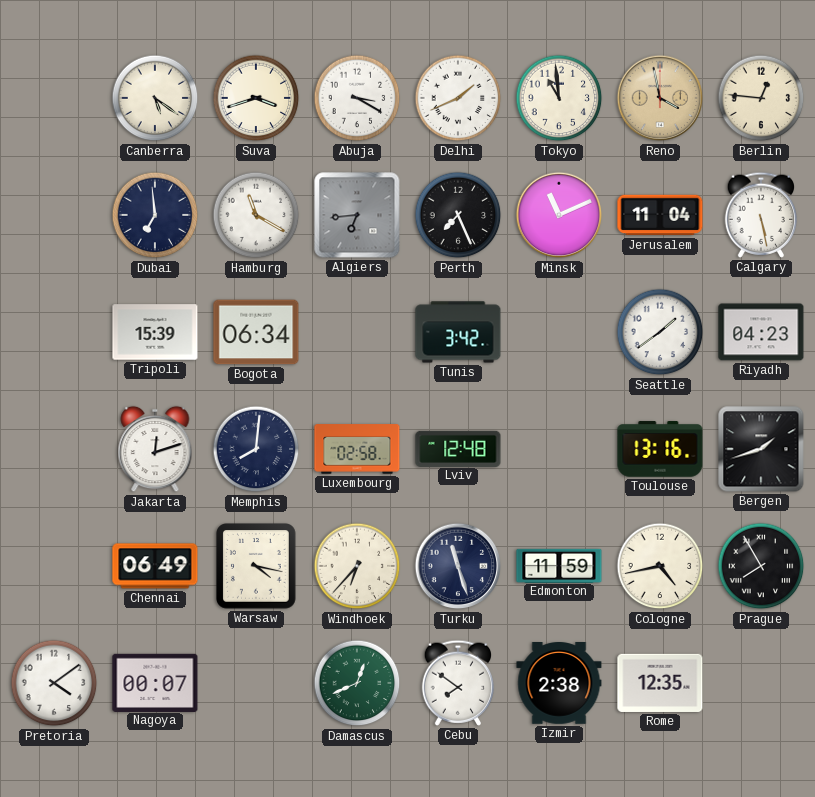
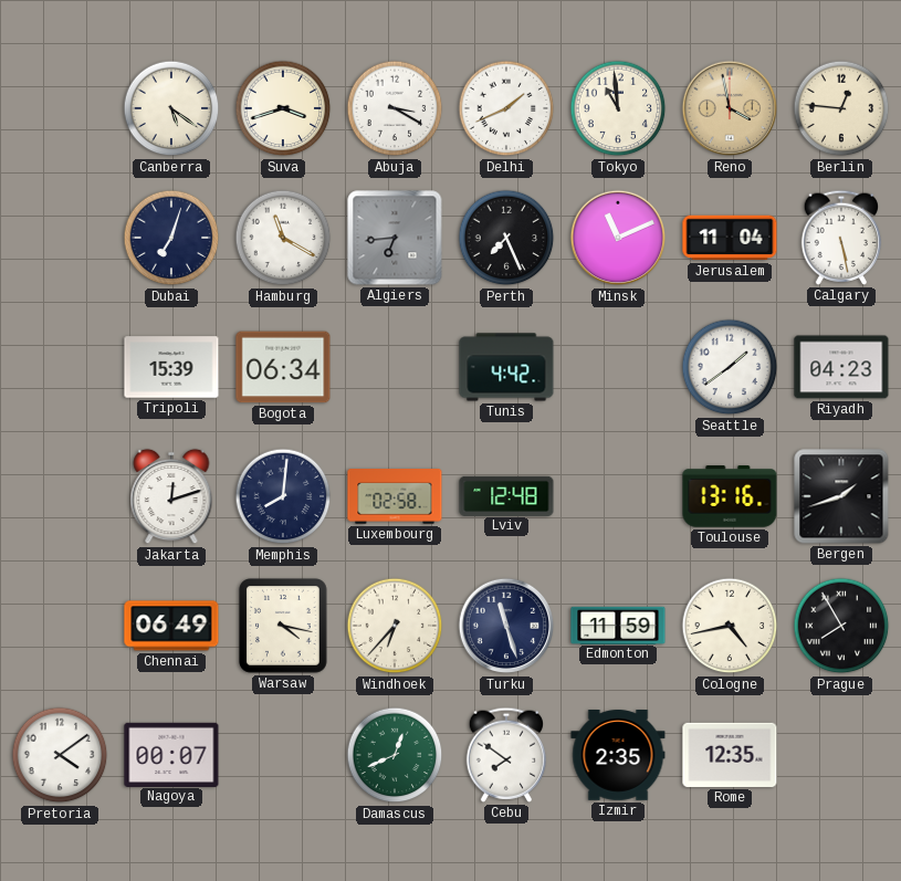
Dubai: 6:59 -> 7:03
Tunis: 3:42 -> 4:42
Izmir: 2:38 -> 2:35
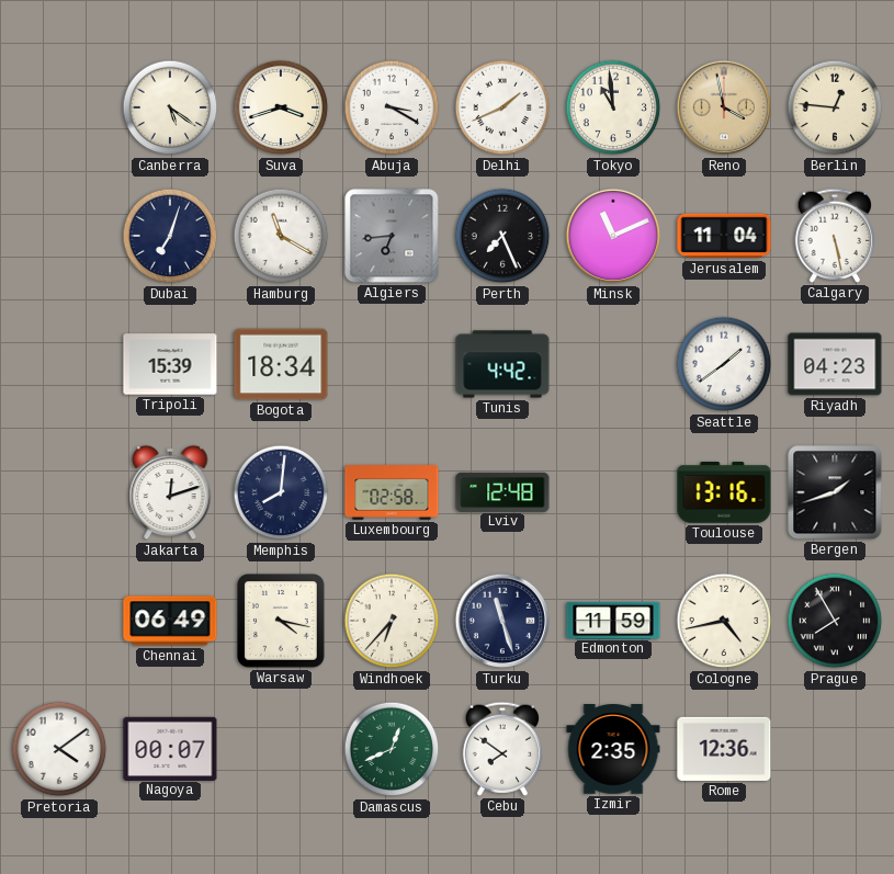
Bogota: 06:34 -> 18:34
Rome: 12:35 -> 12:36
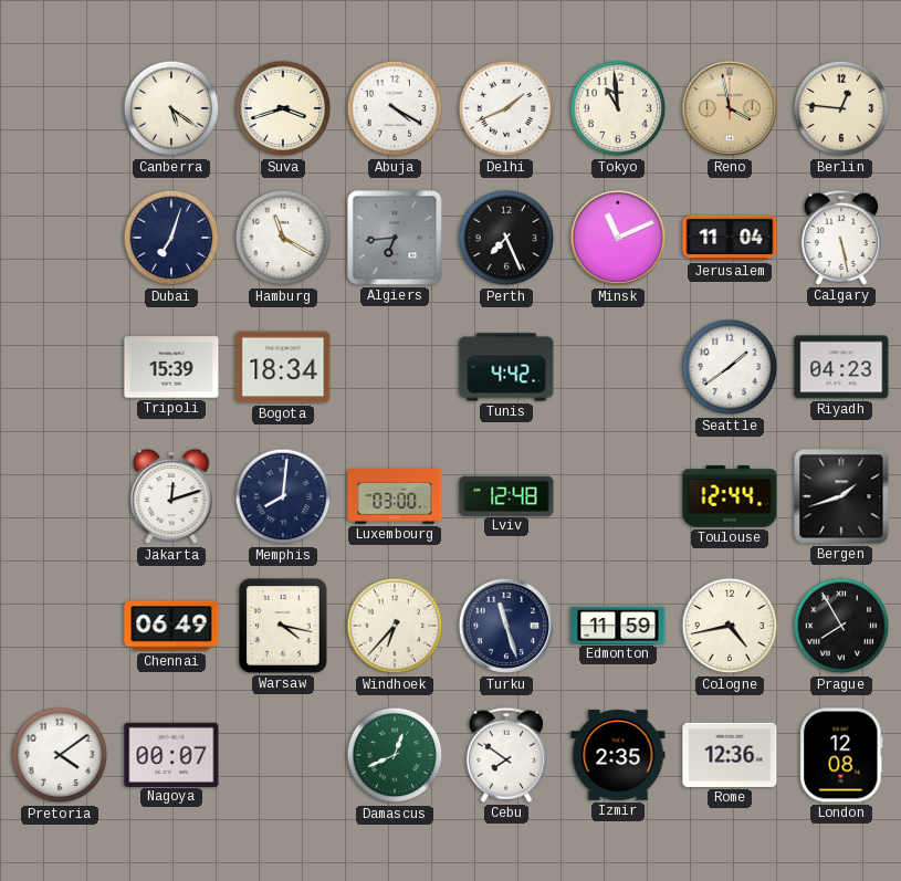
Abuja: 3:20 -> 4:20
Luxembourg: 02:58 -> 03:00
Toulouse: 13:16 -> 12:44
London: none -> 12:08
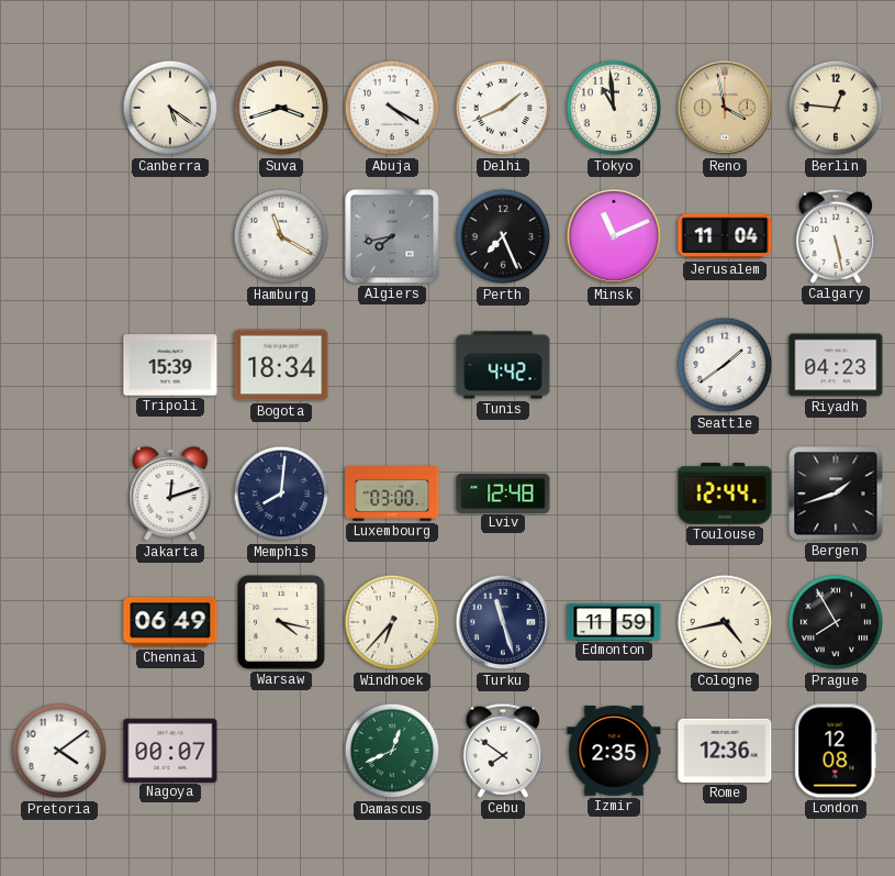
Dubai: 7:03 -> none
Algiers: 6:44 -> 7:43
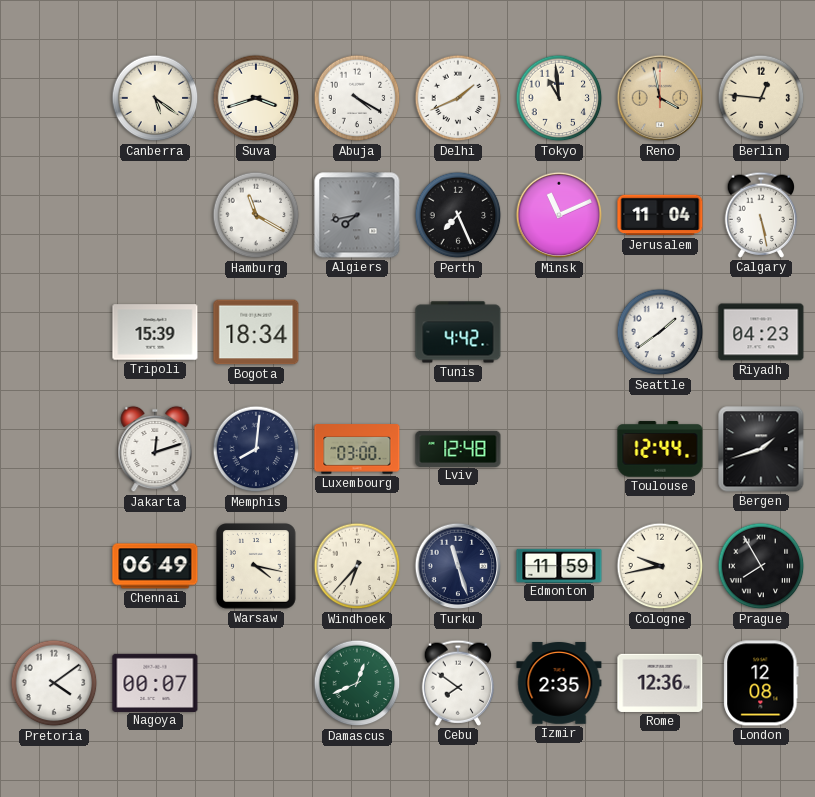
Cologne: 4:43 -> 9:43
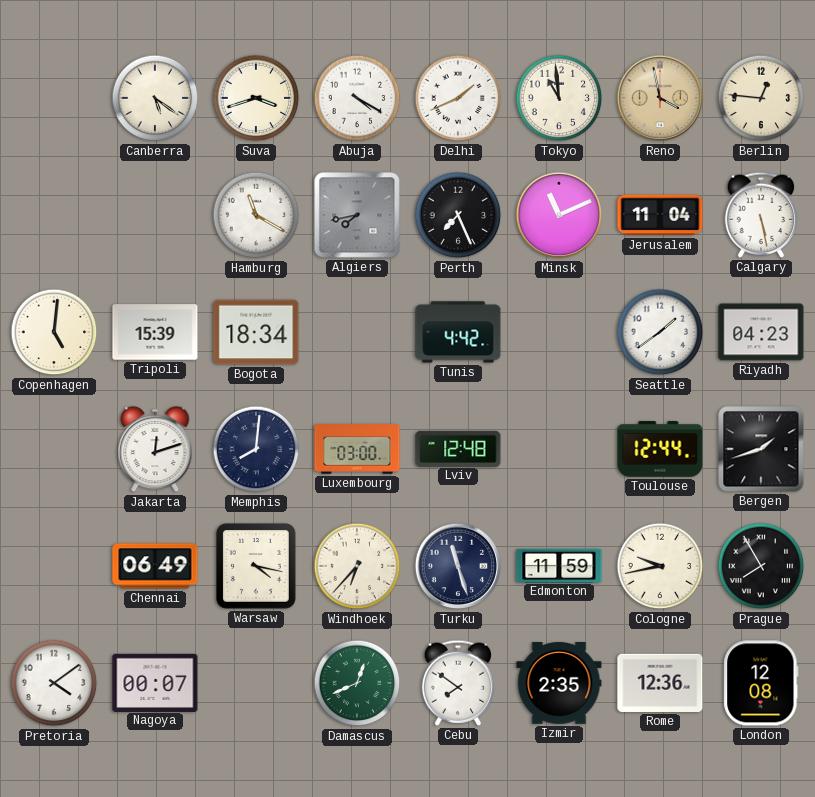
Copenhagen: none -> 5:01
